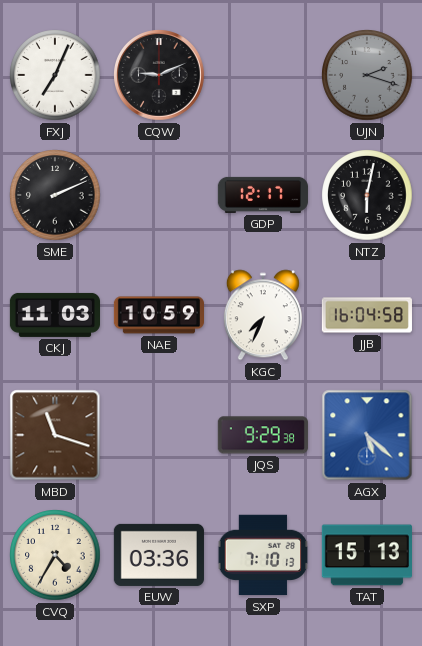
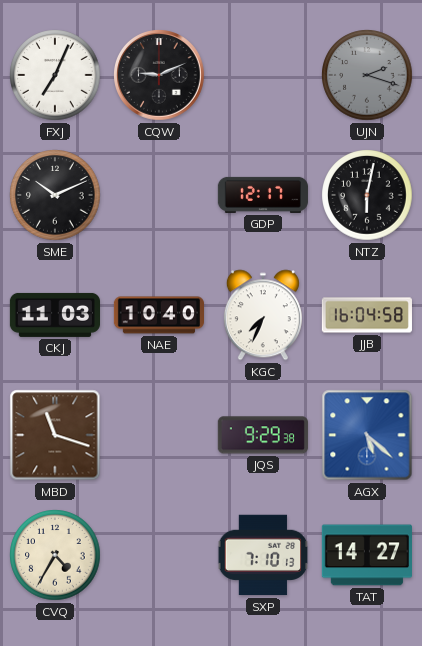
SME: 2:11 -> 10:11
NAE: 10:59 -> 10:40
EUW: 03:36 -> none
TAT: 15:13 -> 14:27
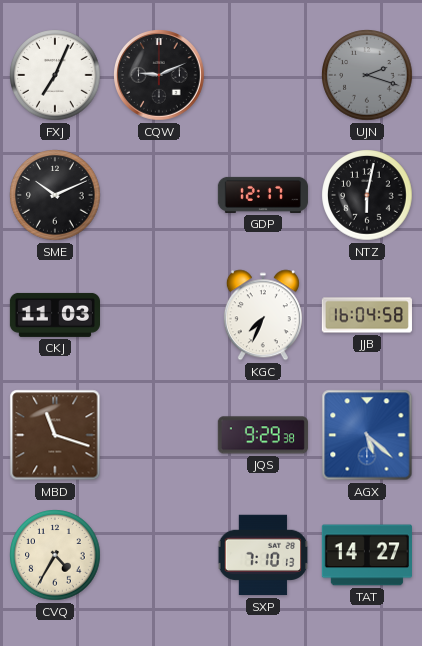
NAE: 10:40 -> none
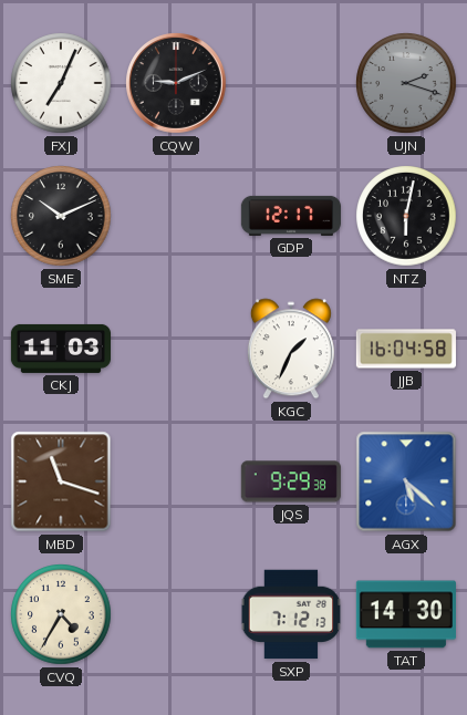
KGC: 7:34 -> 1:34
SXP: 7:10 -> 7:12
TAT: 14:27 -> 14:30
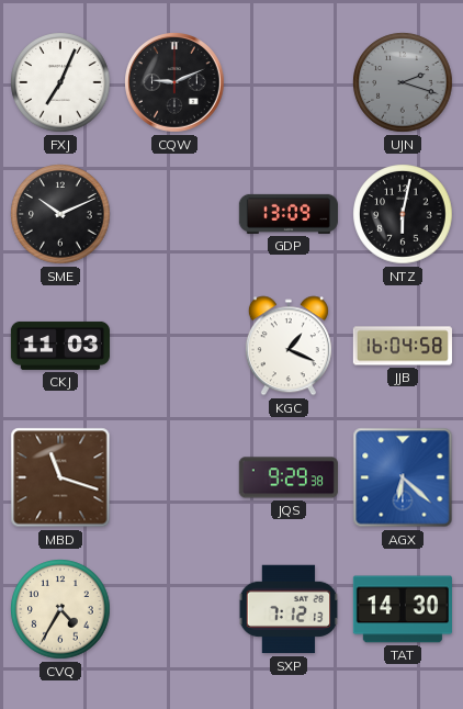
GDP: 12:17 -> 13:09
KGC: 1:34 -> 1:19
AGX: 5:22 -> 6:22
